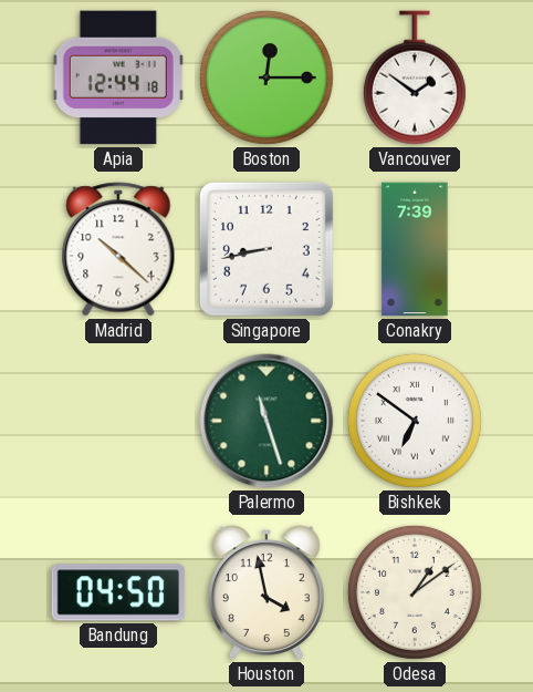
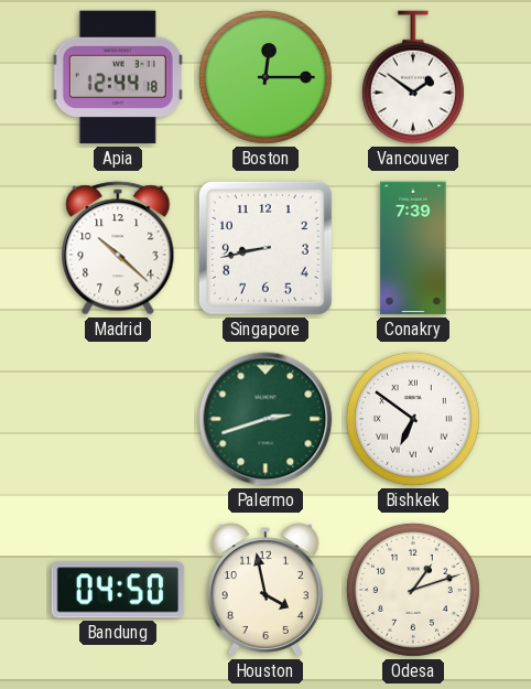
Palermo: 11:27 -> 2:42
Odesa: 1:09 -> 1:12
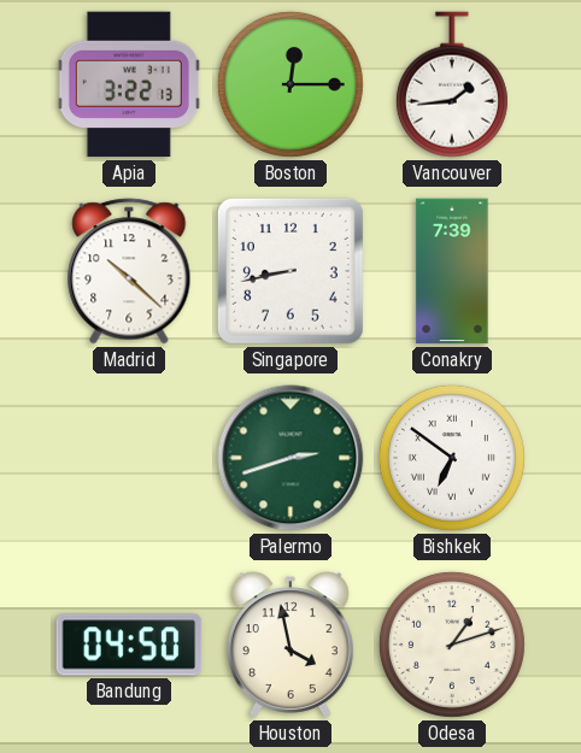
Apia: 12:44 -> 3:22
Vancouver: 1:51 -> 1:44
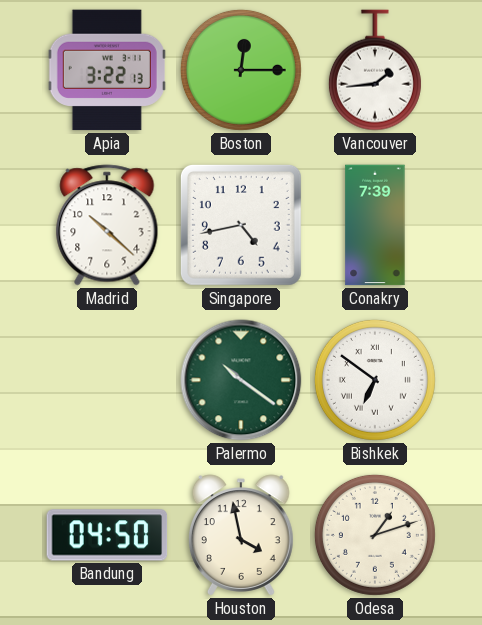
Singapore: 8:43 -> 4:43
Palermo: 2:42 -> 10:21
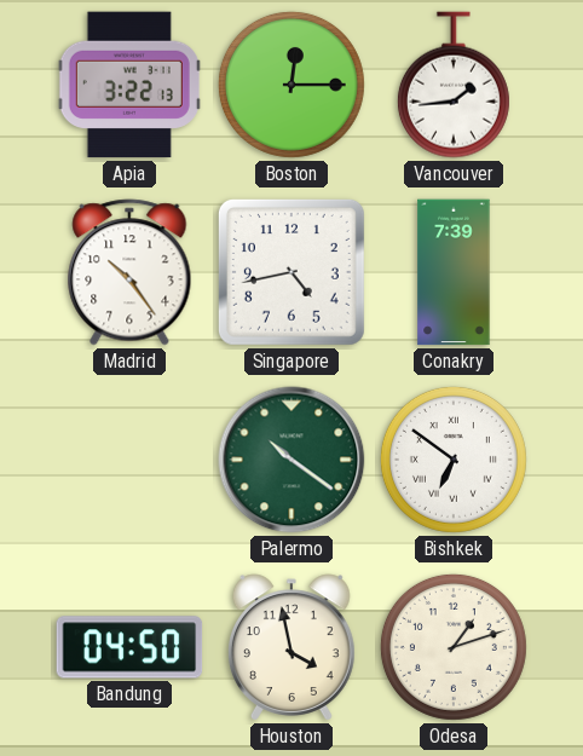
Madrid: 10:22 -> 10:24
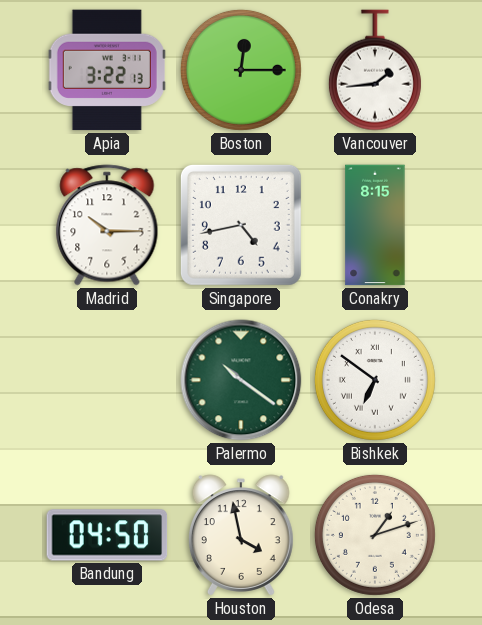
Madrid: 10:24 -> 10:15
Conakry: 7:39 -> 8:15
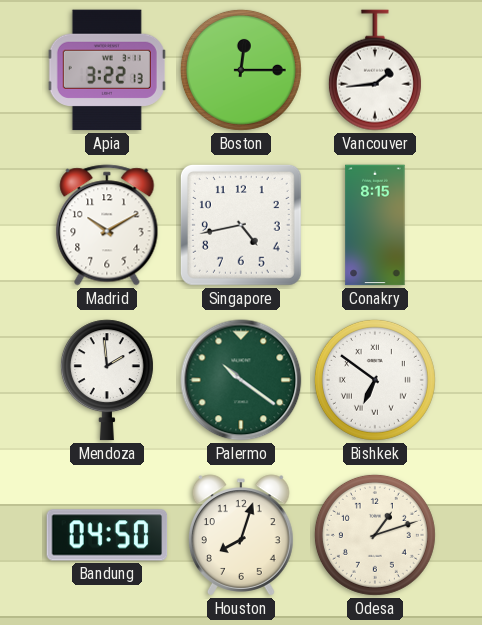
Madrid: 10:15 -> 10:10
Mendoza: none -> 1:59
Houston: 3:58 -> 8:03
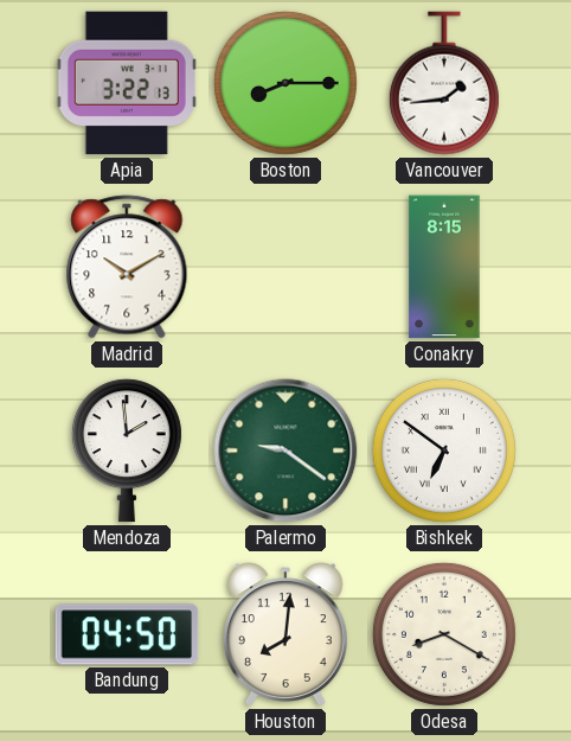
Boston: 12:15 -> 8:15
Singapore: 4:43 -> none
Palermo: 10:21 -> 9:21
Houston: 8:03 -> 8:01
Odesa: 1:12 -> 8:20
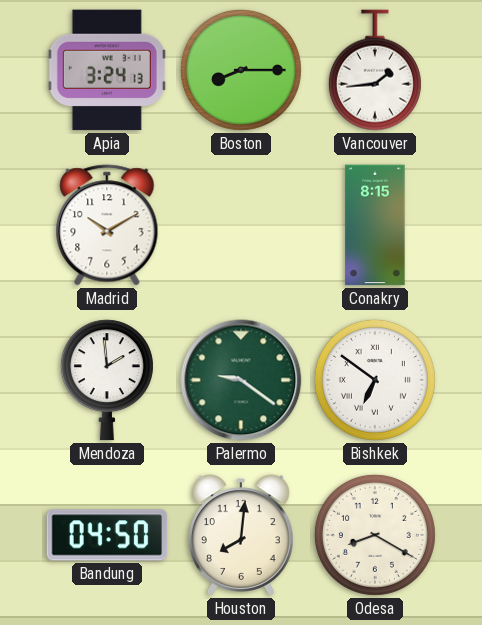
Apia: 3:22 -> 3:24
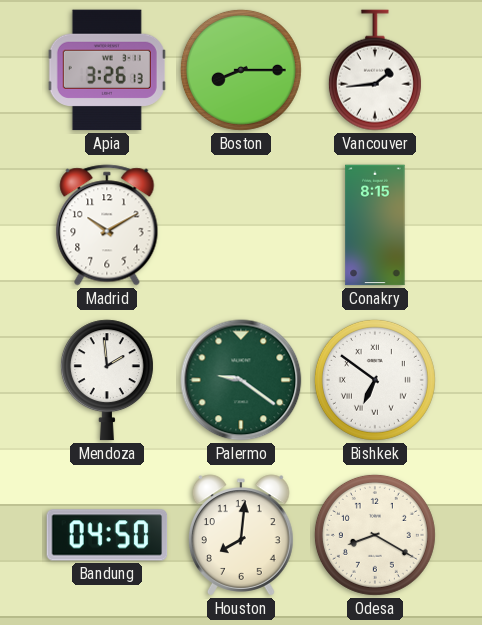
Apia: 3:24 -> 3:26
